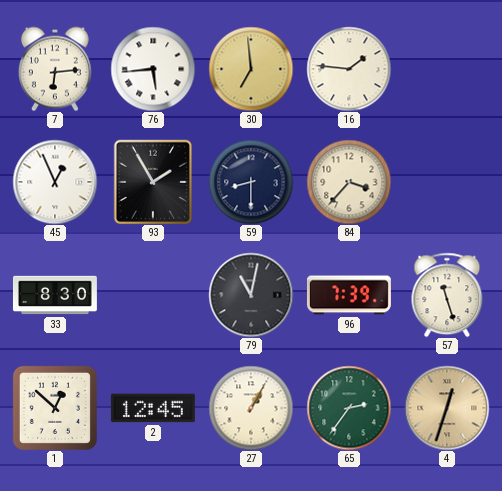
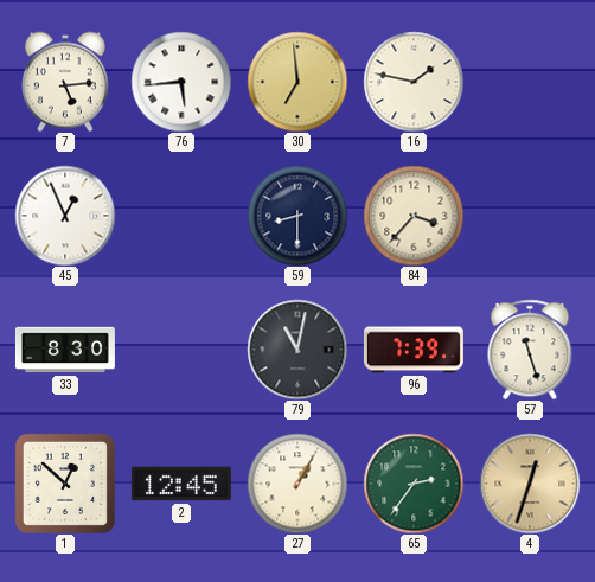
7: 6:14 -> 5:14
16: 1:46 -> 1:47
93: 1:55 -> none
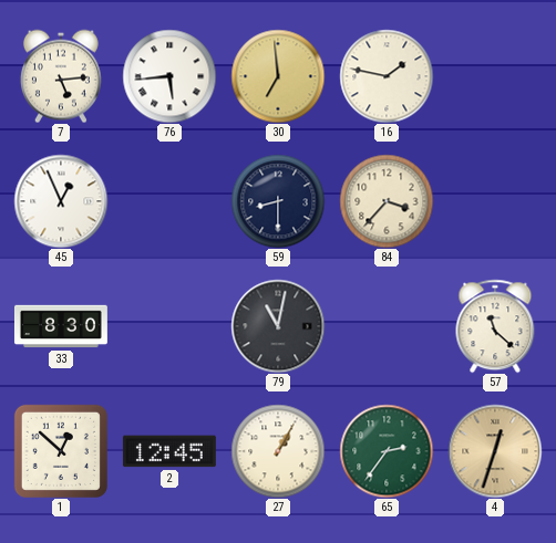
96: 7:39 -> none
57: 11:27 -> 11:22
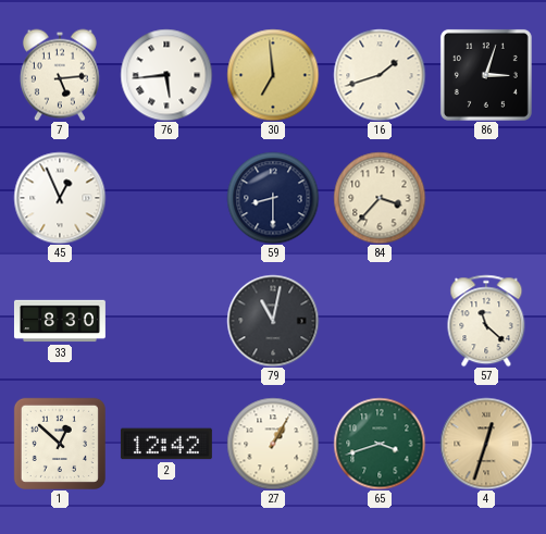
16: 1:47 -> 1:42
86: none -> 3:03
2: 12:45 -> 12:42
65: 2:36 -> 3:42
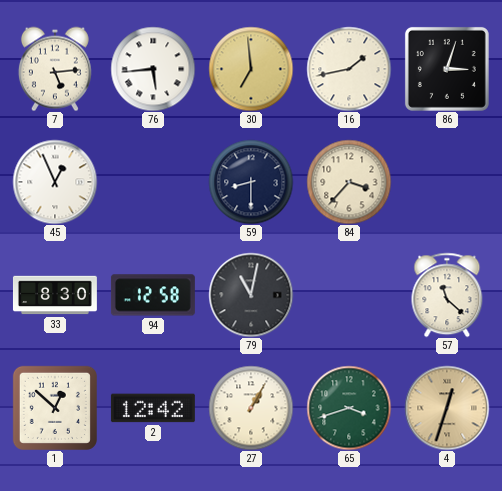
16: 1:42 -> 1:43
94: none -> 12:58
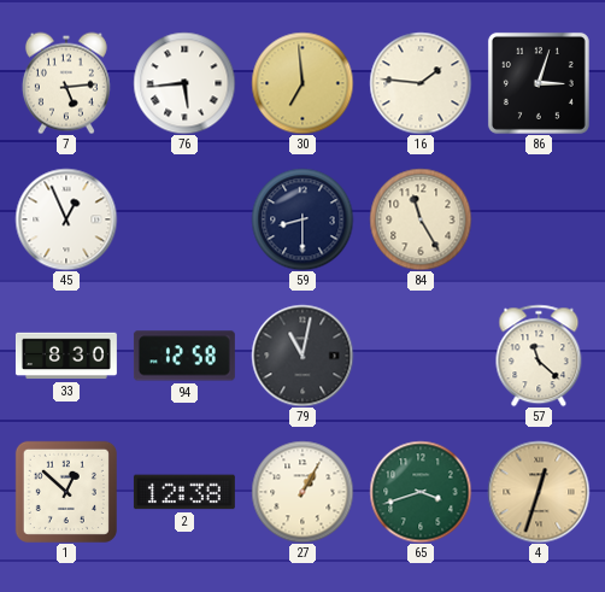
16: 1:43 -> 1:46
84: 3:37 -> 11:25
2: 12:42 -> 12:38
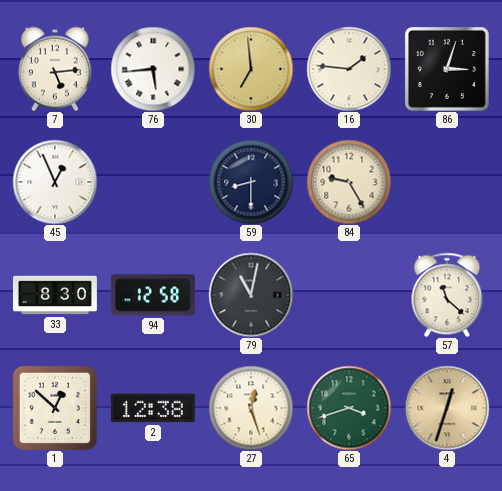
84: 11:25 -> 9:25
27: 1:05 -> 12:27
